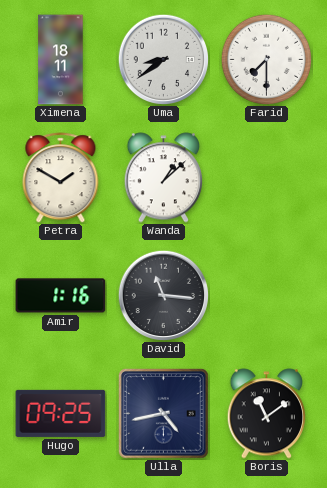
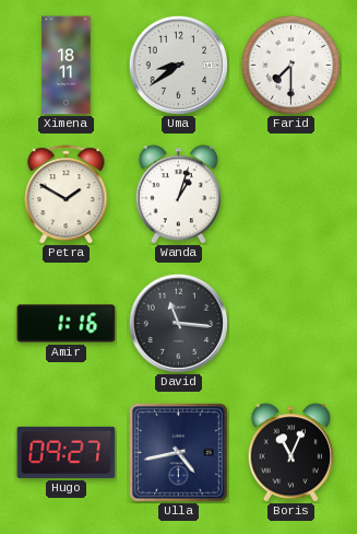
Wanda: 1:08 -> 1:03
Hugo: 09:25 -> 09:27
Boris: 11:09 -> 11:04
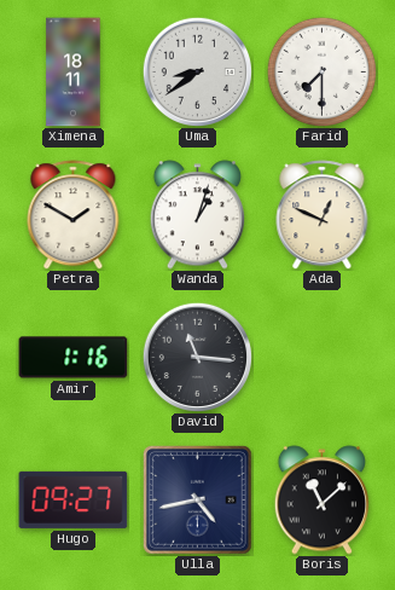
Ada: none -> 12:49
Boris: 11:04 -> 11:08
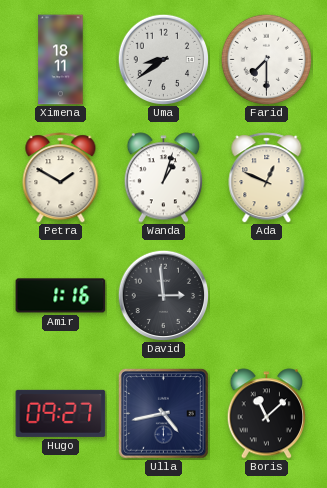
David: 11:16 -> 2:59
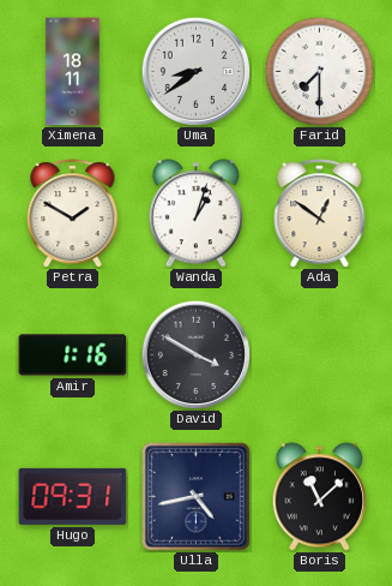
Ada: 12:49 -> 12:51
David: 2:59 -> 3:50
Hugo: 09:27 -> 09:31
